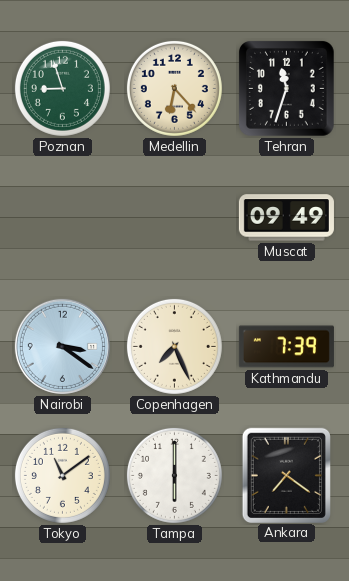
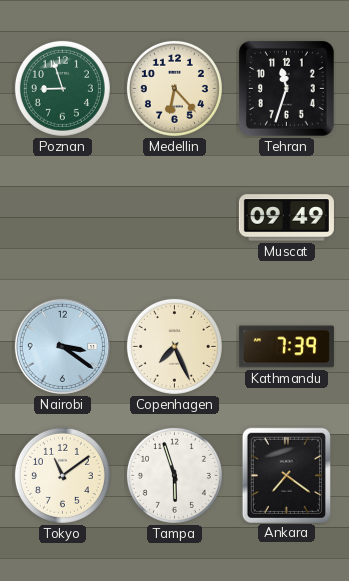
Tampa: 6:00 -> 5:57
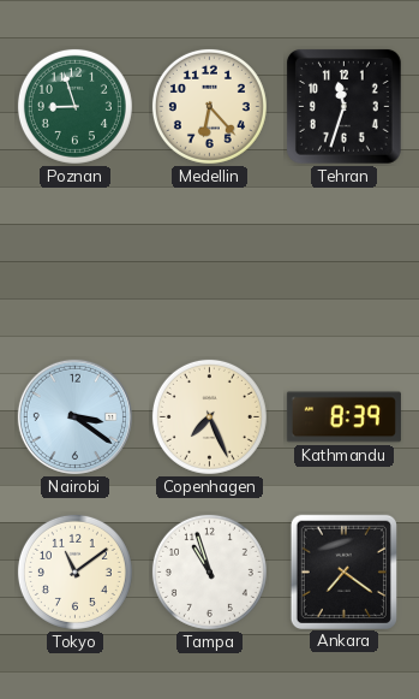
Muscat: 09:49 -> none
Kathmandu: 7:39 -> 8:39
Tampa: 5:57 -> 10:57
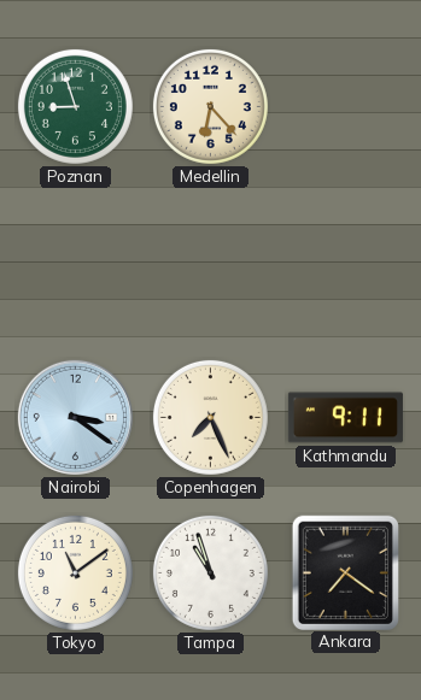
Tehran: 11:33 -> none
Kathmandu: 8:39 -> 9:11
